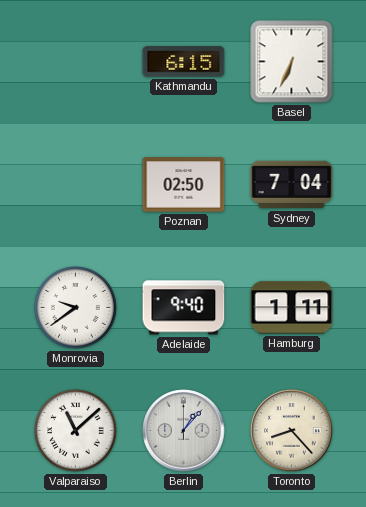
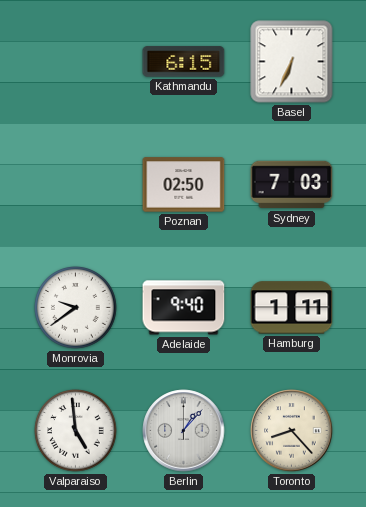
Sydney: 7:04 -> 7:03
Valparaiso: 11:08 -> 4:59
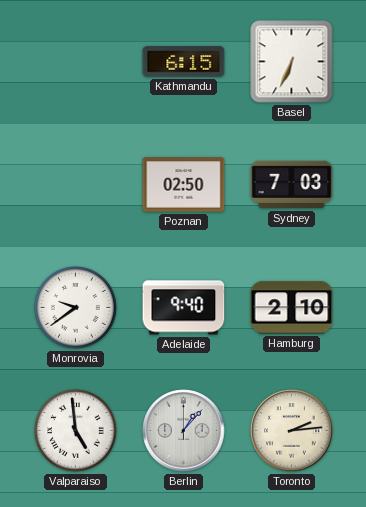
Hamburg: 1:11 -> 2:10
Toronto: 8:23 -> 2:14
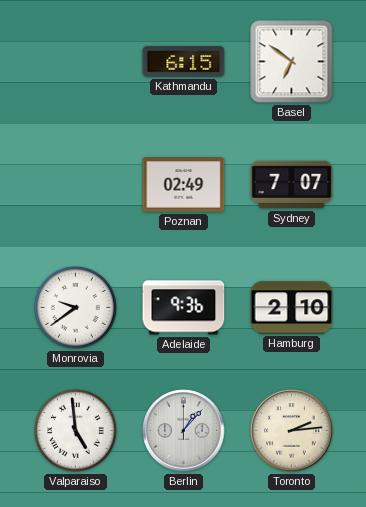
Basel: 6:34 -> 6:51
Poznan: 02:50 -> 02:49
Sydney: 7:03 -> 7:07
Adelaide: 9:40 -> 9:36
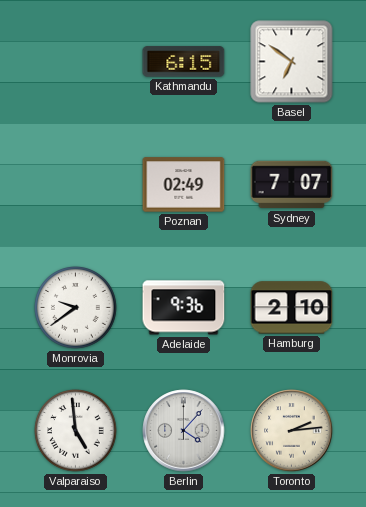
Berlin: 1:07 -> 4:07
